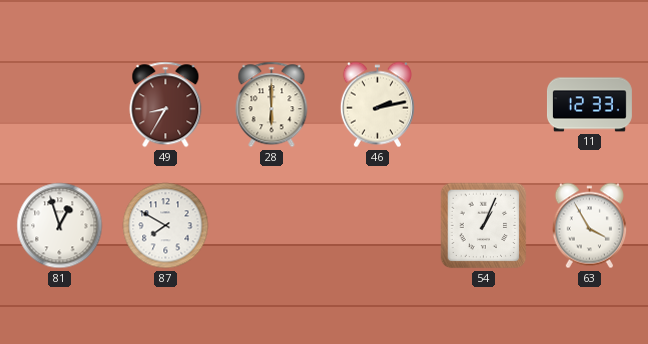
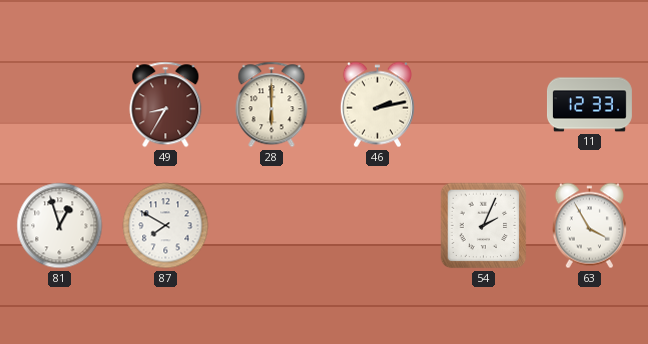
54: 1:04 -> 2:04
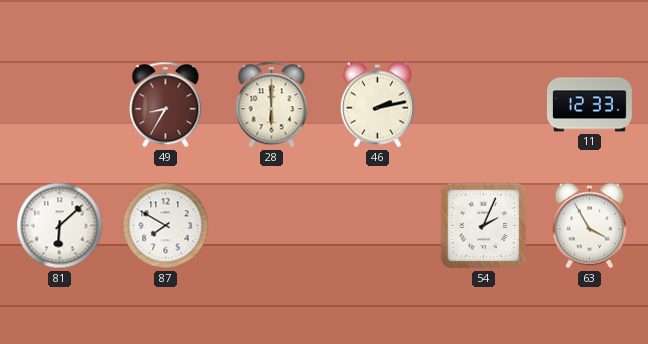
81: 12:57 -> 6:08
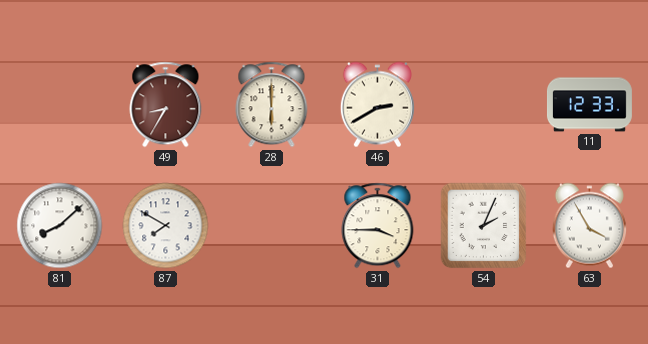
46: 2:13 -> 2:40
81: 6:08 -> 8:08
31: none -> 3:45
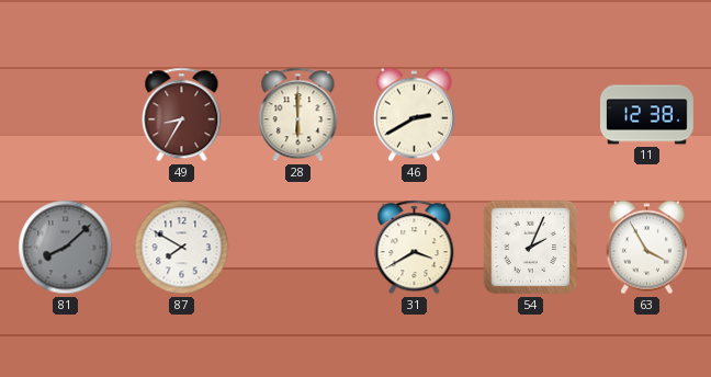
11: 12:33 -> 12:38
81 dial: white -> grey
31: 3:45 -> 3:40
